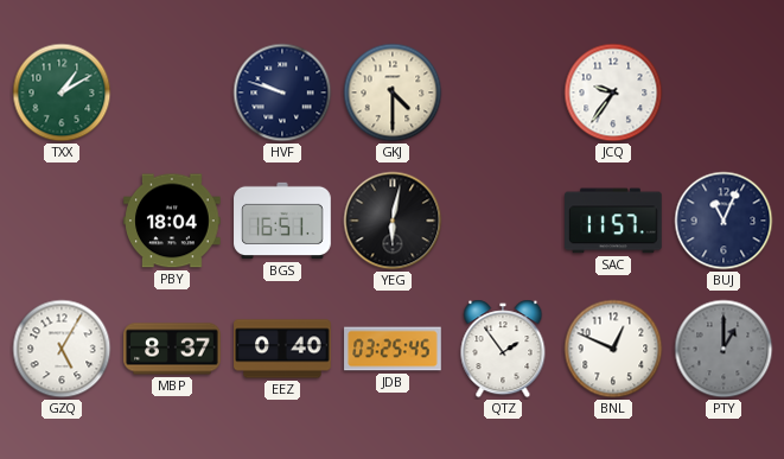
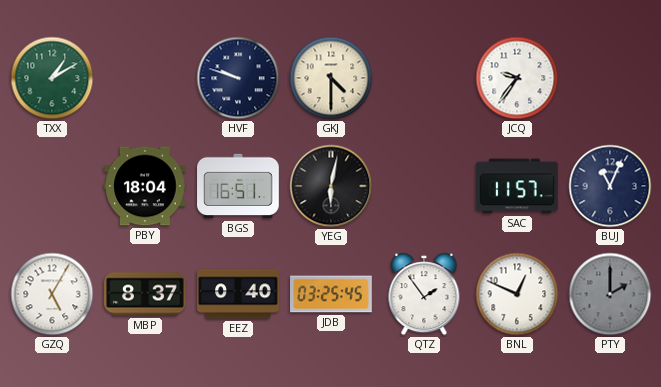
PTY: 1:00 -> 2:00
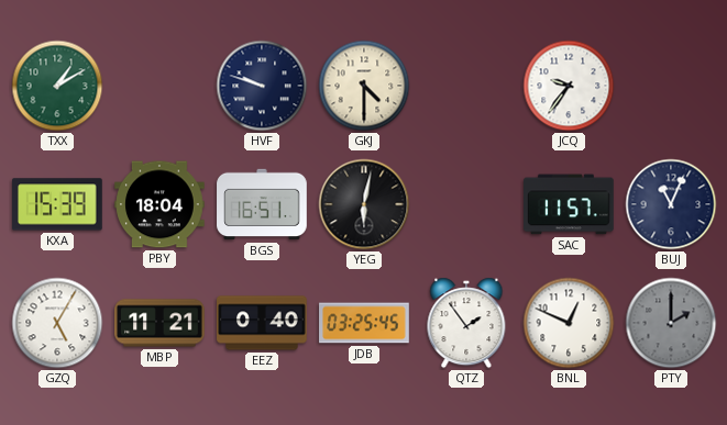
KXA: none -> 15:39
MBP: 8:37 -> 11:21
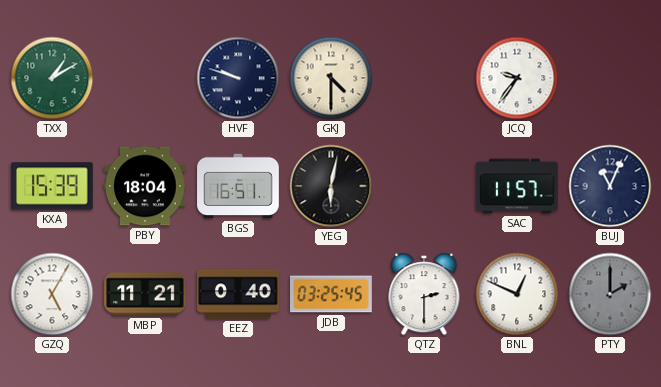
QTZ: 1:54 -> 2:30
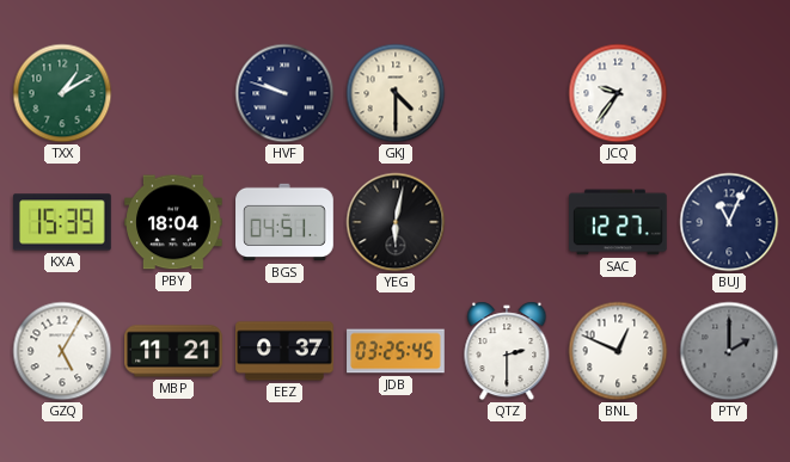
BGS: 16:51 -> 04:51
SAC: 11:57 -> 12:27
EEZ: 0:40 -> 0:37
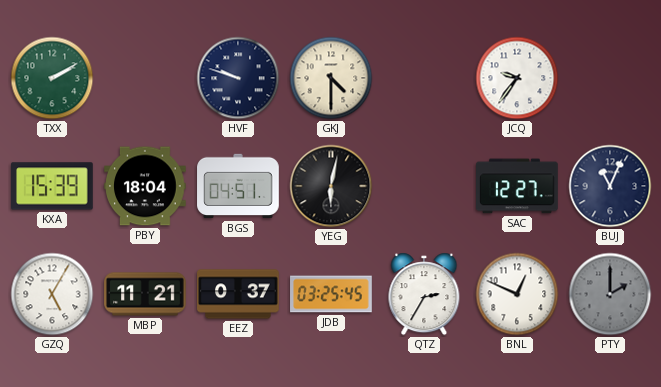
TXX: 1:10 -> 2:10
QTZ: 2:30 -> 2:35
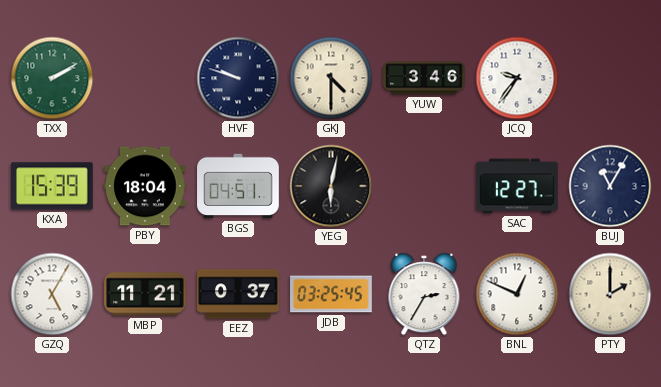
YUW: none -> 3:46
BUJ: 11:04 -> 11:05
PTY dial: grey -> cream
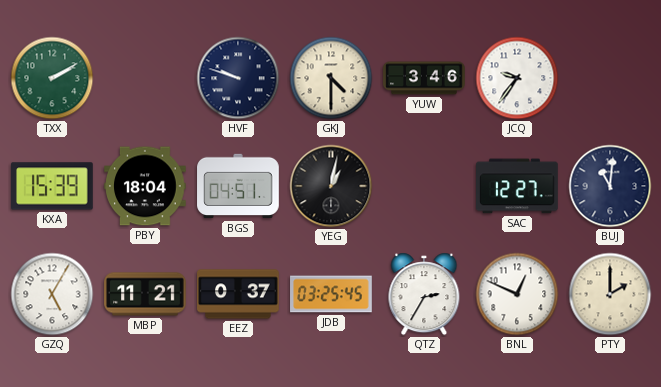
YEG: 6:02 -> 1:02
BUJ: 11:05 -> 11:01
